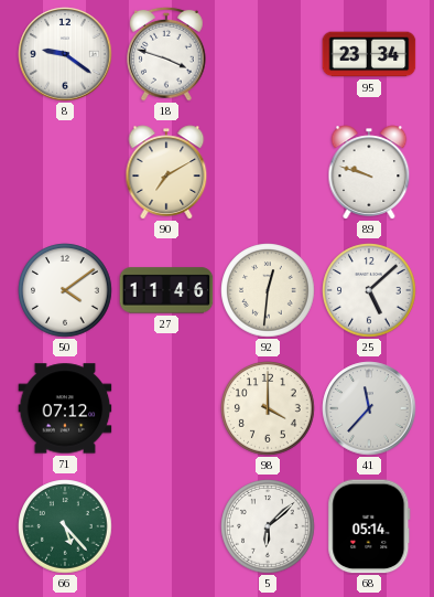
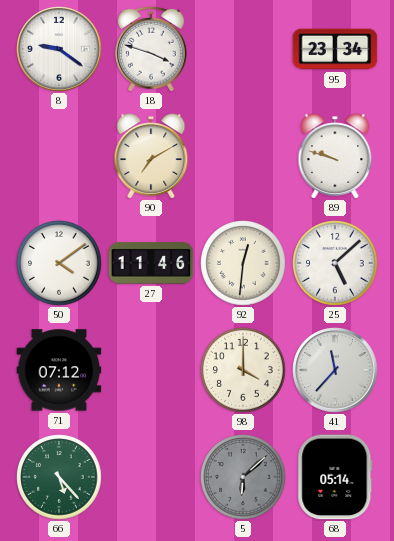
5 dial: white -> grey
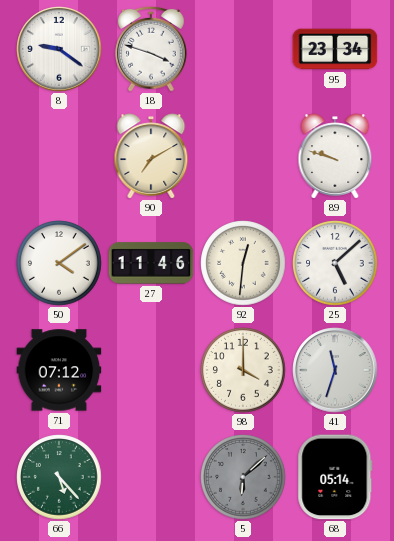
41: 11:37 -> 11:33
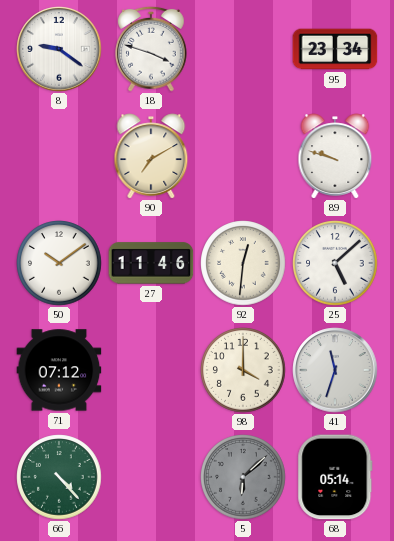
50: 4:09 -> 10:09
66: 5:23 -> 4:23
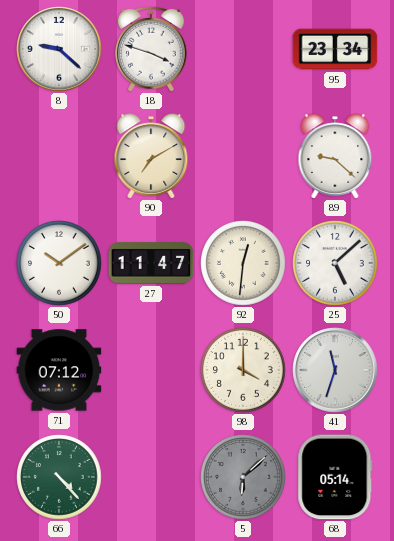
8: 9:21 -> 9:22
89: 9:48 -> 9:22
27: 11:46 -> 11:47
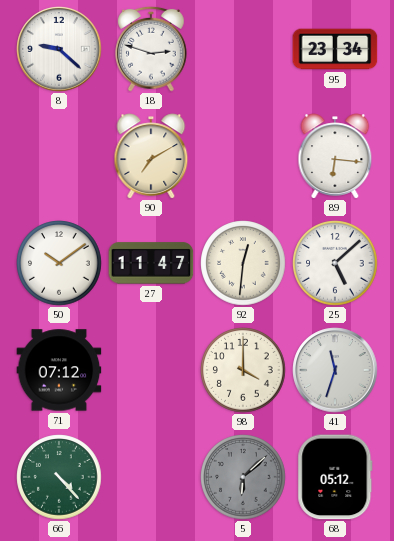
18: 3:48 -> 2:48
89: 9:22 -> 6:16
68: 05:14 -> 05:12
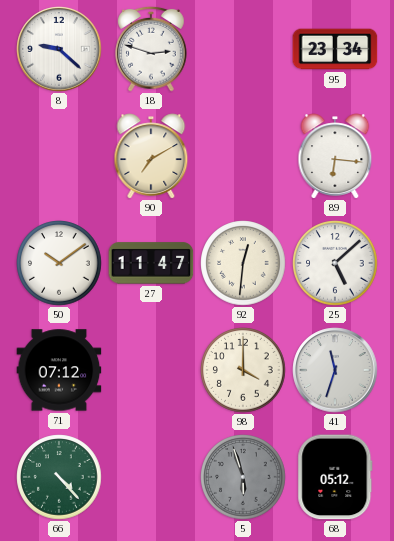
5: 6:08 -> 5:57
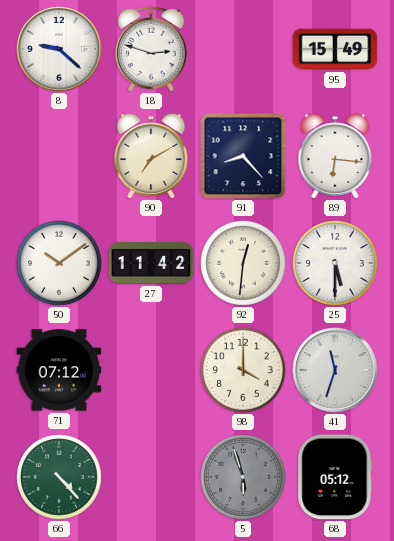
95: 23:34 -> 15:49
91: none -> 8:23
27: 11:47 -> 11:42
25: 5:08 -> 5:30
